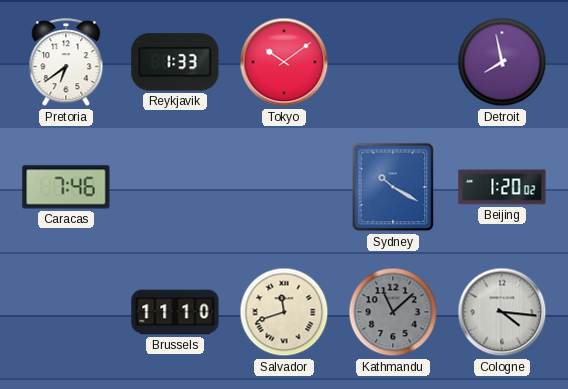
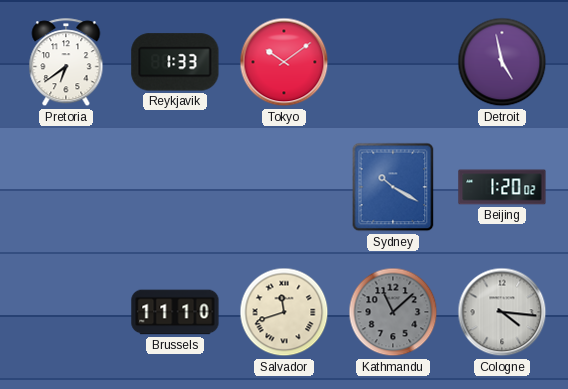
Detroit: 7:58 -> 4:58
Caracas: 7:46 -> none
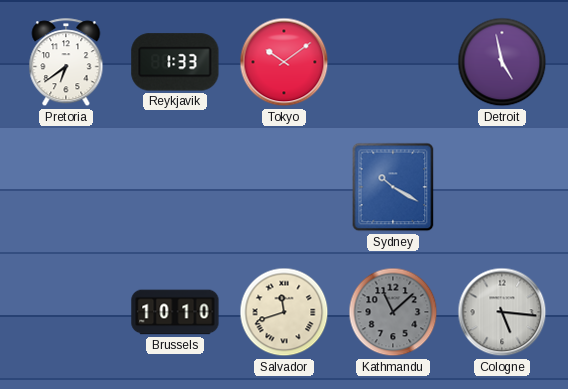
Beijing: 1:20 -> none
Brussels: 11:10 -> 10:10
Cologne: 4:16 -> 5:16
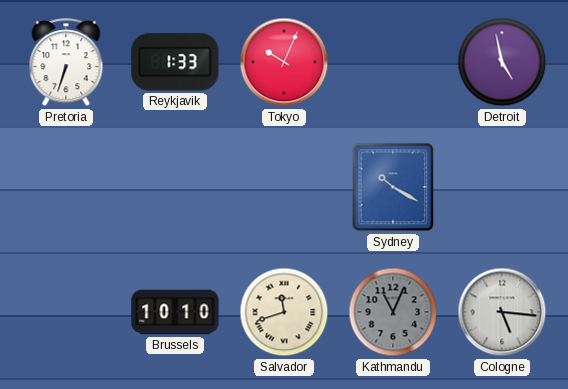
Pretoria: 6:39 -> 6:33
Tokyo: 10:09 -> 10:04
Kathmandu: 11:08 -> 11:04
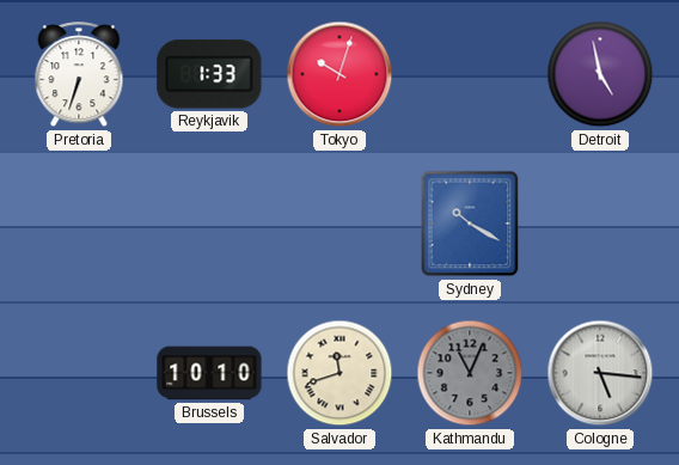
Tokyo: 10:04 -> 10:03
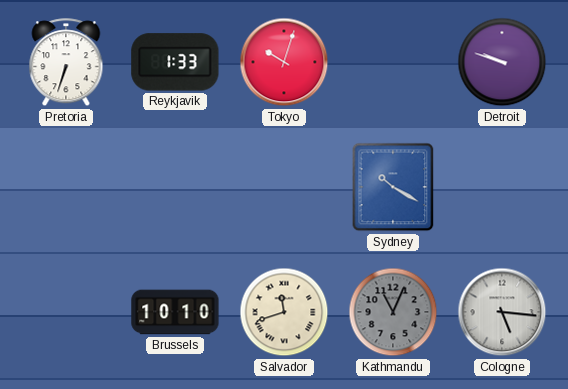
Detroit: 4:58 -> 9:48
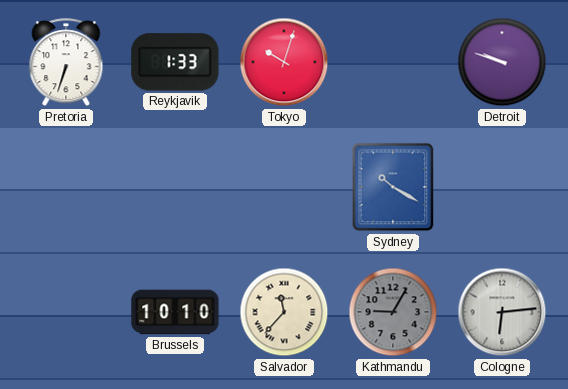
Salvador: 11:42 -> 11:37
Kathmandu: 11:04 -> 9:05
Cologne: 5:16 -> 6:14
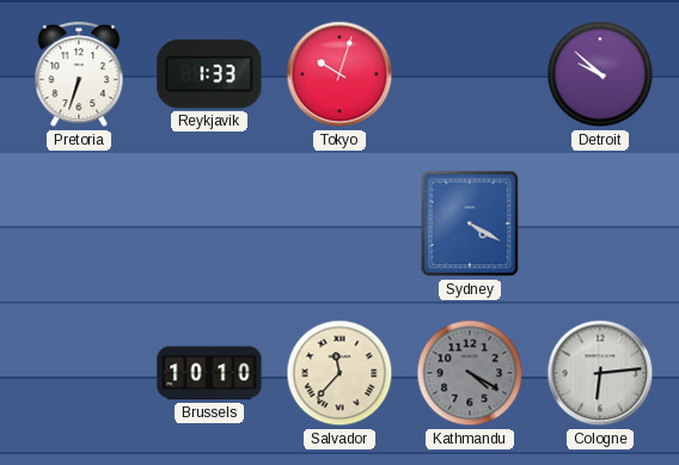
Detroit: 9:48 -> 9:52
Sydney: 10:20 -> 4:20
Kathmandu: 9:05 -> 4:20
